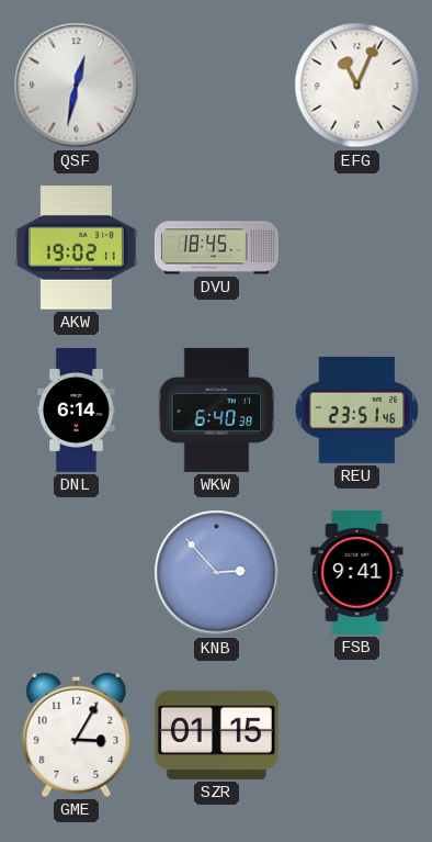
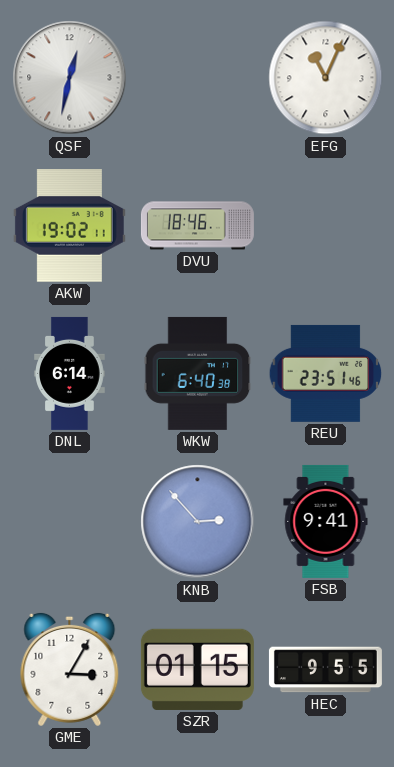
DVU: 18:45 -> 18:46
HEC: none -> 9:55
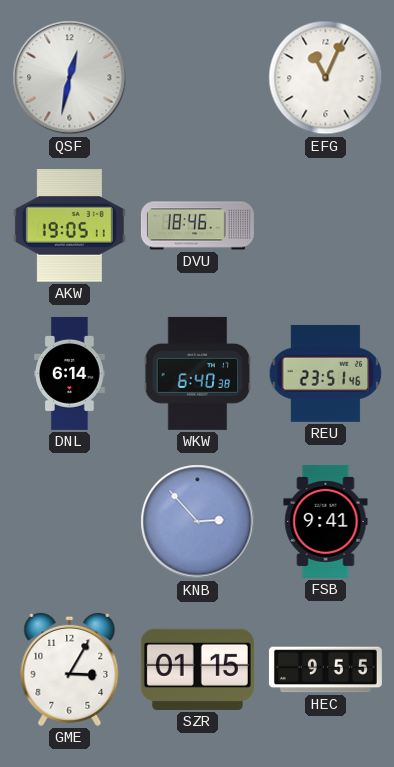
AKW: 19:02 -> 19:05
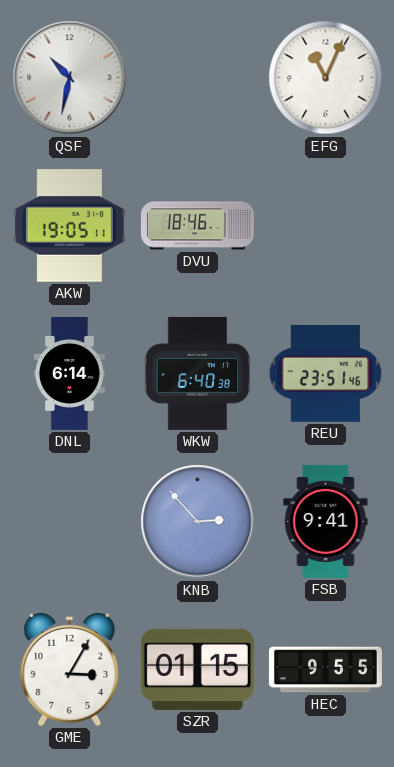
QSF: 12:32 -> 10:32
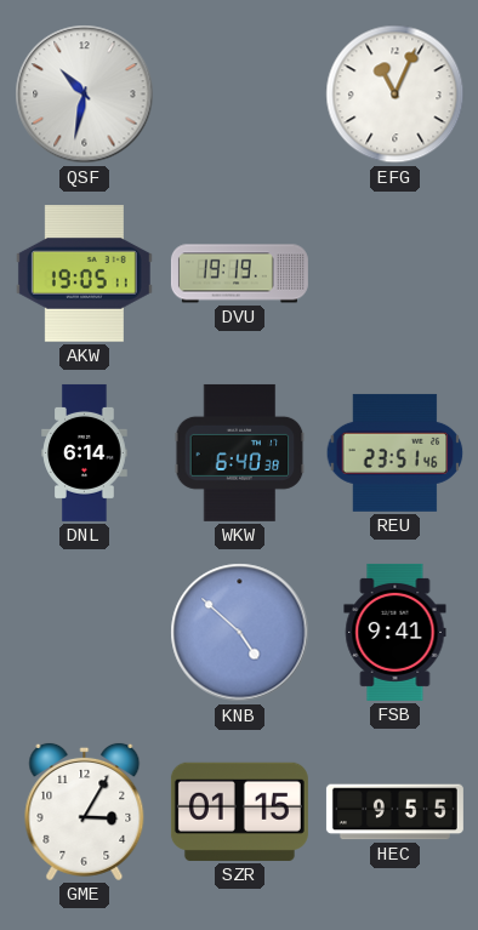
DVU: 18:46 -> 19:19
KNB: 2:53 -> 4:52
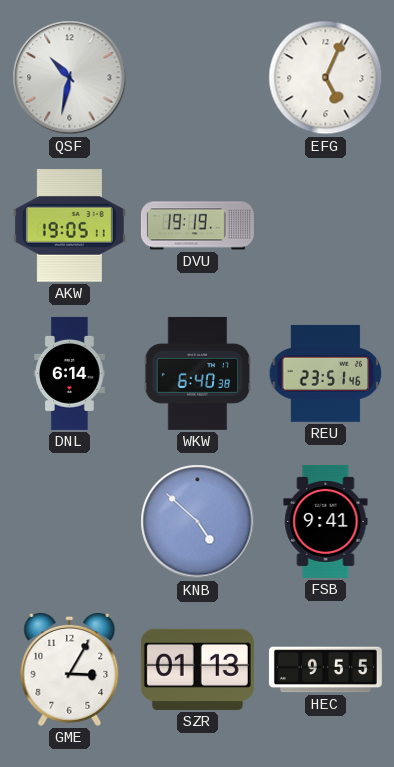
EFG: 11:04 -> 5:04
SZR: 01:15 -> 01:13
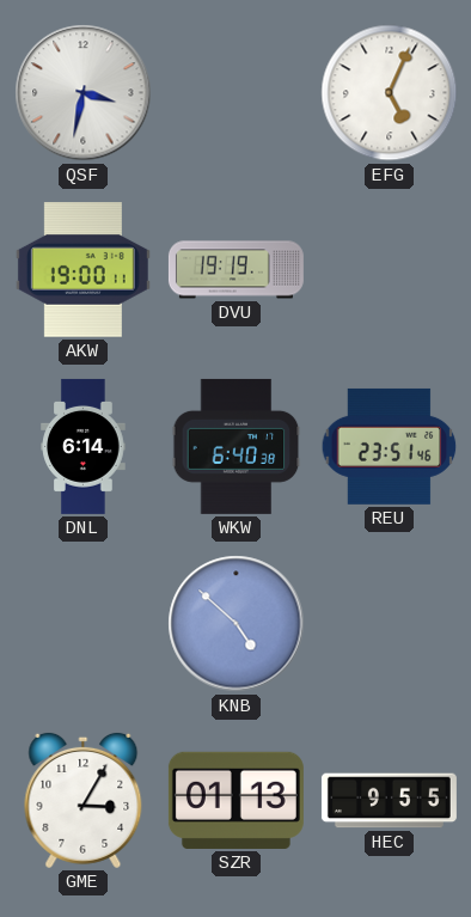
QSF: 10:32 -> 3:32
AKW: 19:05 -> 19:00
FSB: 9:41 -> none
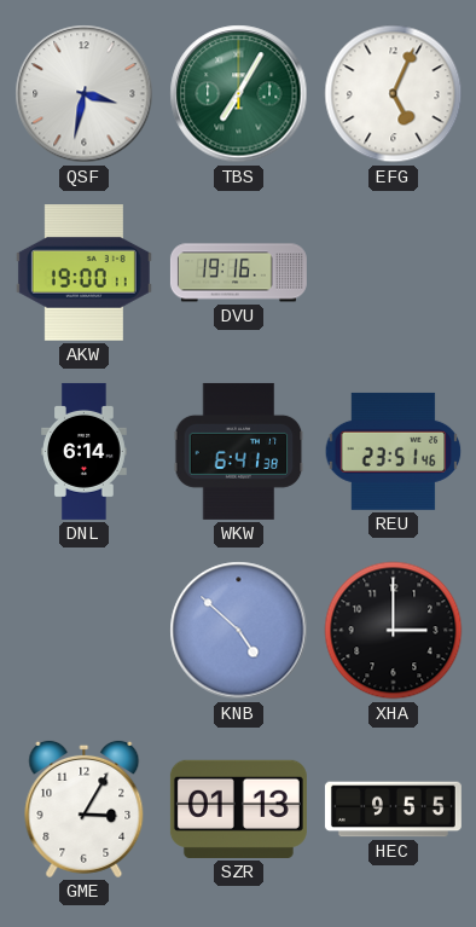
TBS: none -> 7:05
DVU: 19:19 -> 19:16
WKW: 6:40 -> 6:41
XHA: none -> 3:00
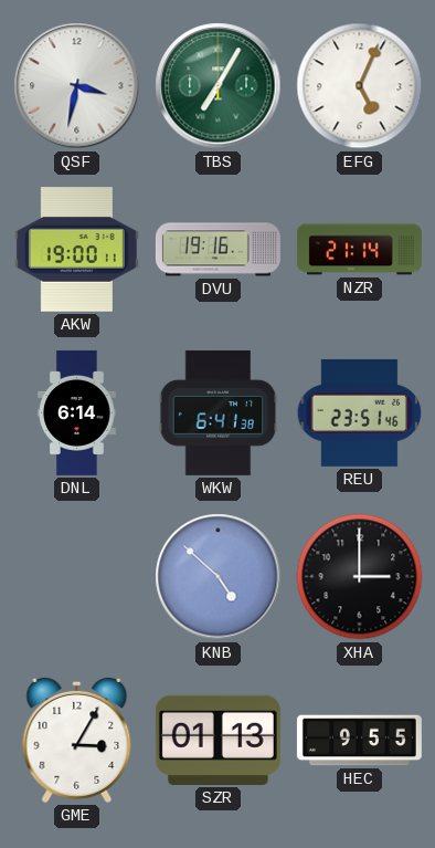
NZR: none -> 21:14
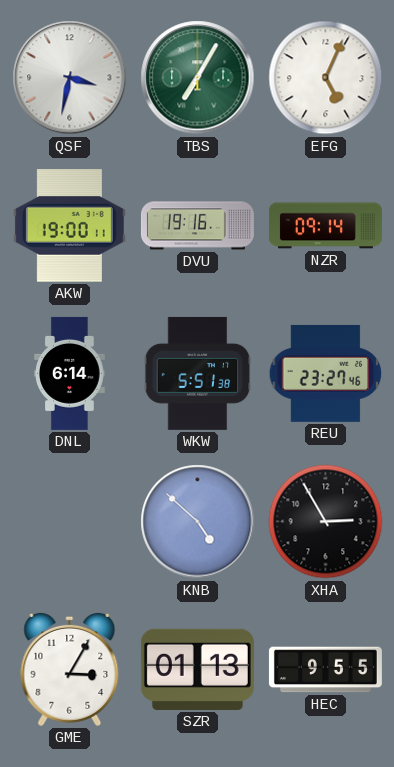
NZR: 21:14 -> 09:14
WKW: 6:41 -> 5:51
REU: 23:51 -> 23:27
XHA: 3:00 -> 2:55
